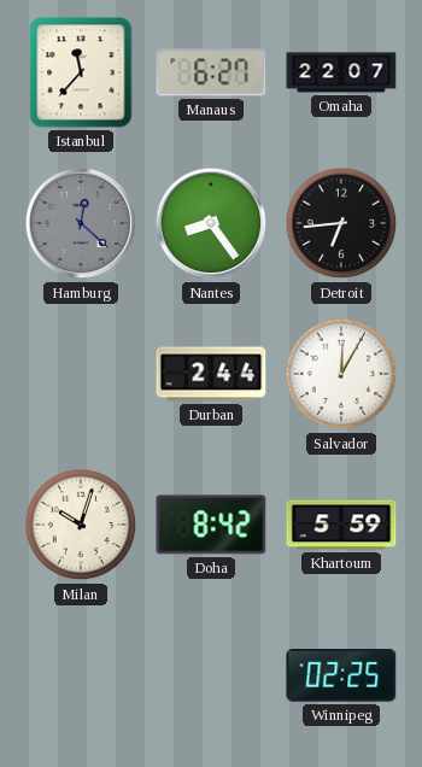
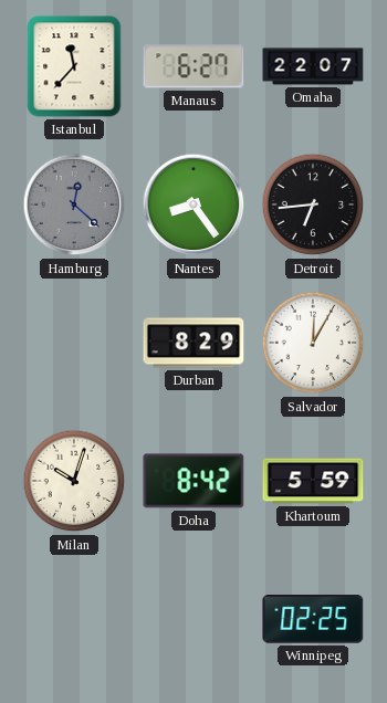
Durban: 2:44 -> 8:29
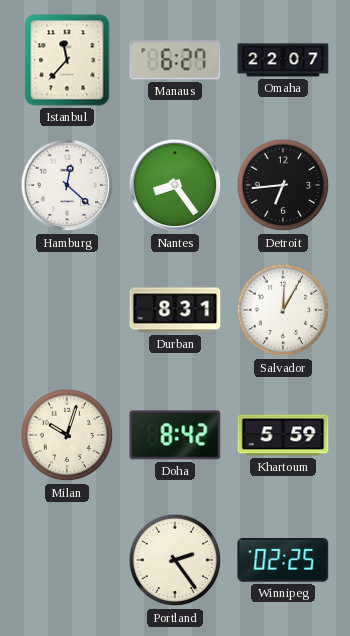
Hamburg dial: grey -> white
Durban: 8:29 -> 8:31
Portland: none -> 2:24
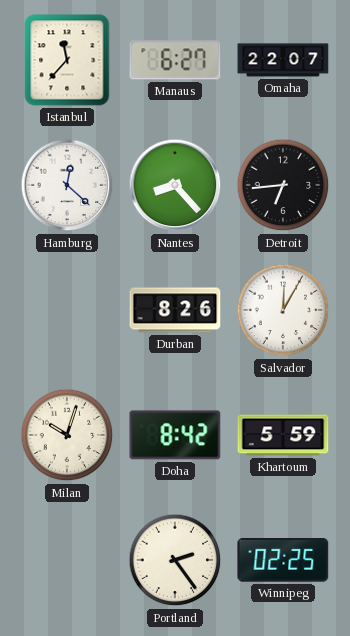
Nantes: 8:24 -> 8:23
Durban: 8:31 -> 8:26
